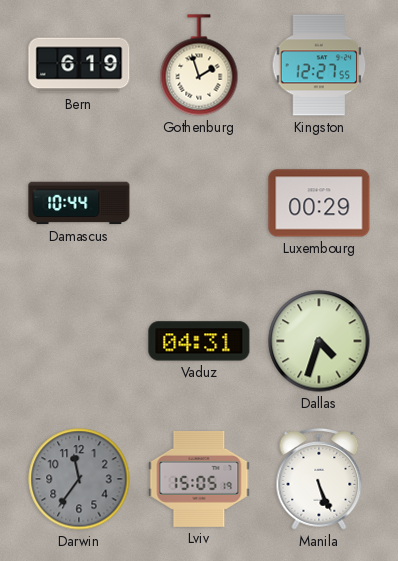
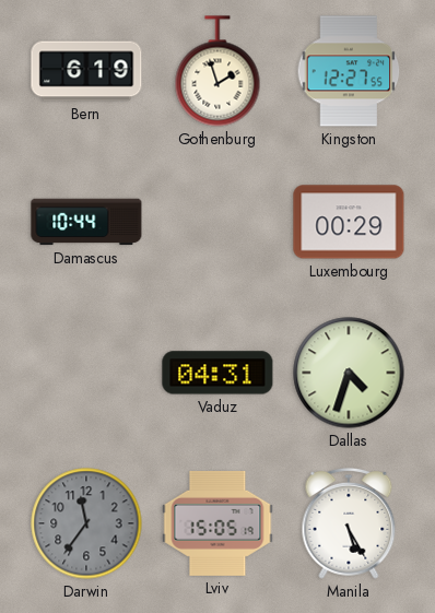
Manila: 5:26 -> 5:25
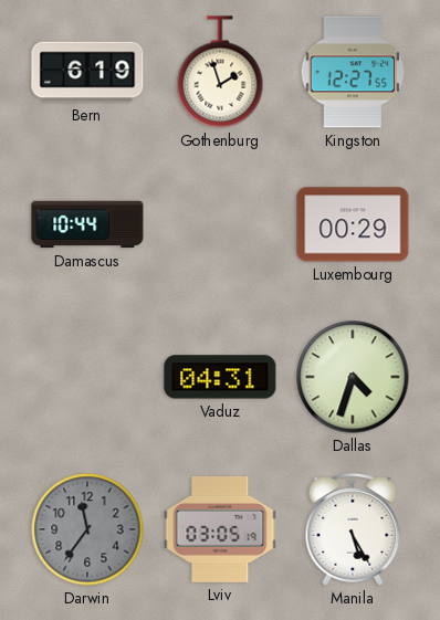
Lviv: 15:05 -> 03:05
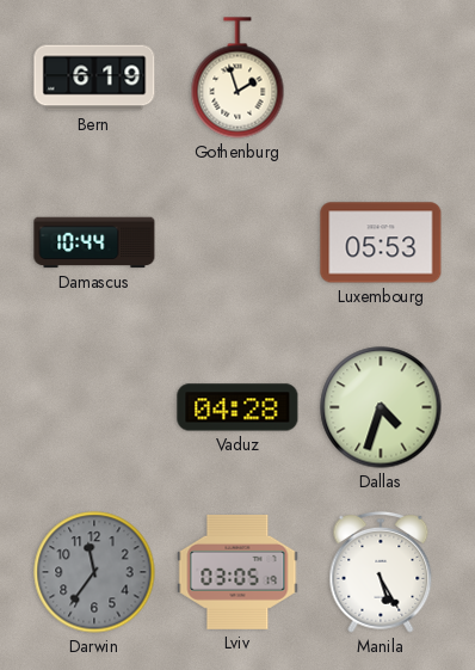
Kingston: 12:27 -> none
Luxembourg: 00:29 -> 05:53
Vaduz: 04:31 -> 04:28
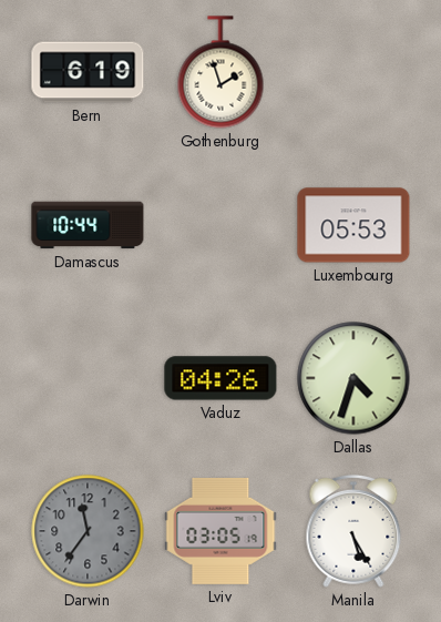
Vaduz: 04:28 -> 04:26
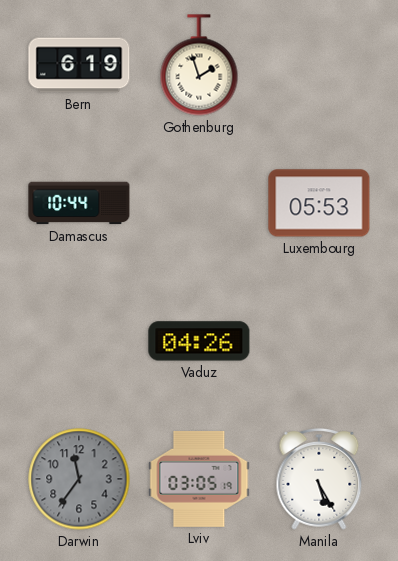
Dallas: 4:33 -> none
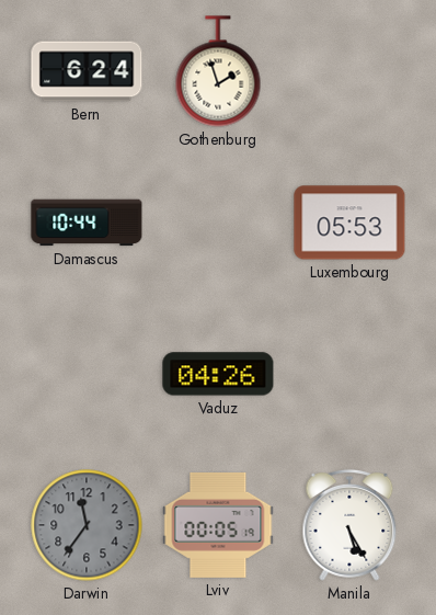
Bern: 6:19 -> 6:24
Lviv: 03:05 -> 00:05
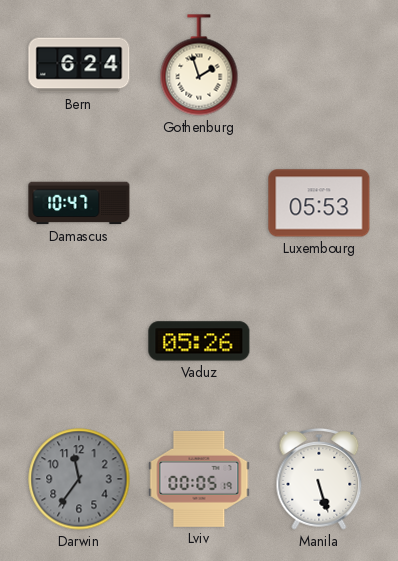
Damascus: 10:44 -> 10:47
Vaduz: 04:26 -> 05:26
Manila: 5:25 -> 5:27
